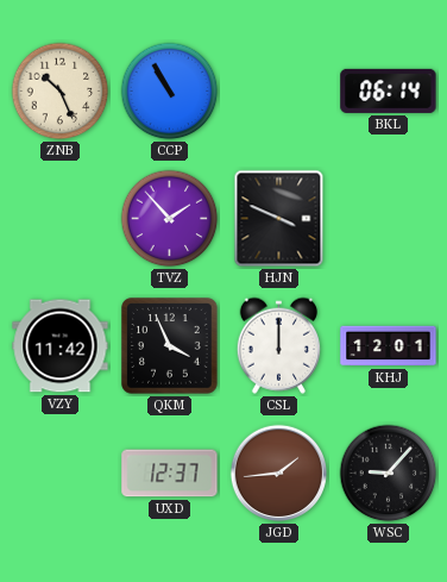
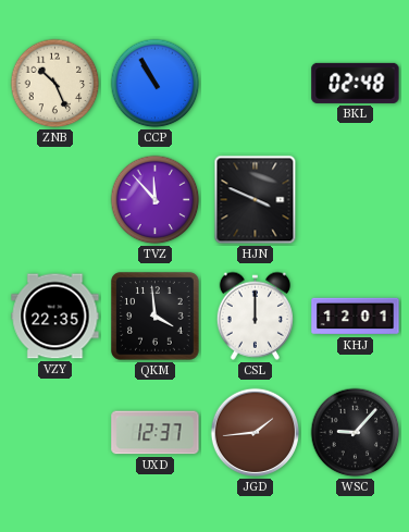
BKL: 06:14 -> 02:48
TVZ: 1:53 -> 11:53
VZY: 11:42 -> 22:35
QKM: 3:56 -> 3:59
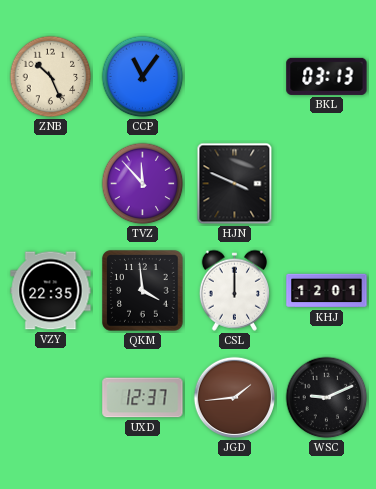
CCP: 10:55 -> 11:06
BKL: 02:48 -> 03:13
WSC: 9:07 -> 9:11
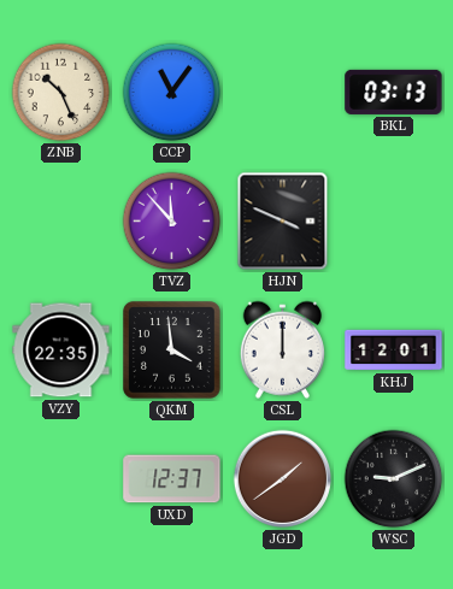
JGD: 1:44 -> 1:39
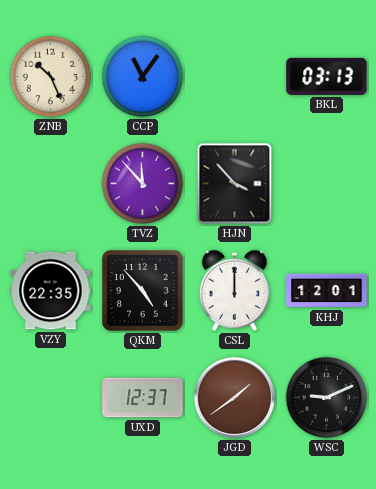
HJN: 3:49 -> 3:53
QKM: 3:59 -> 4:53
